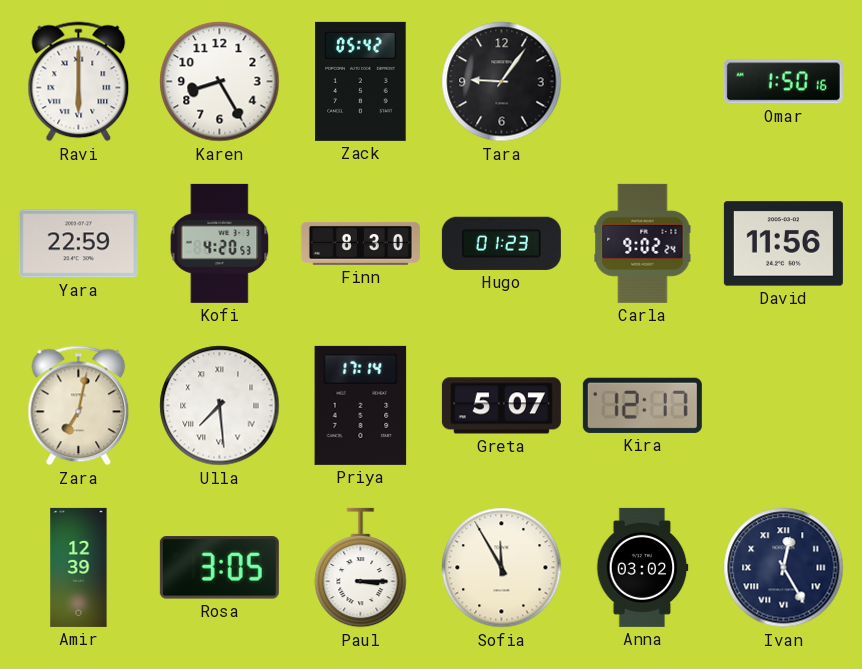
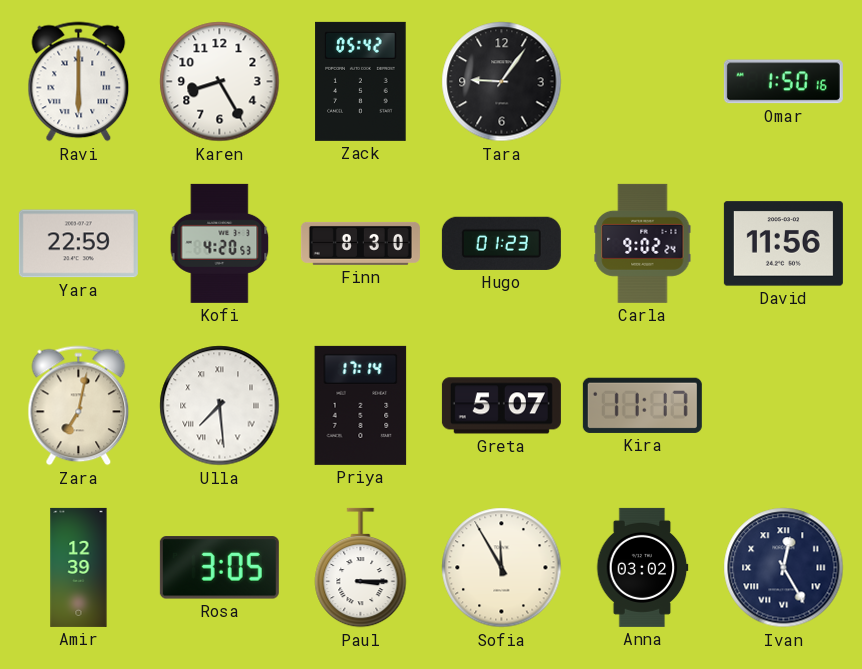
Kira: 12:17 -> 11:17
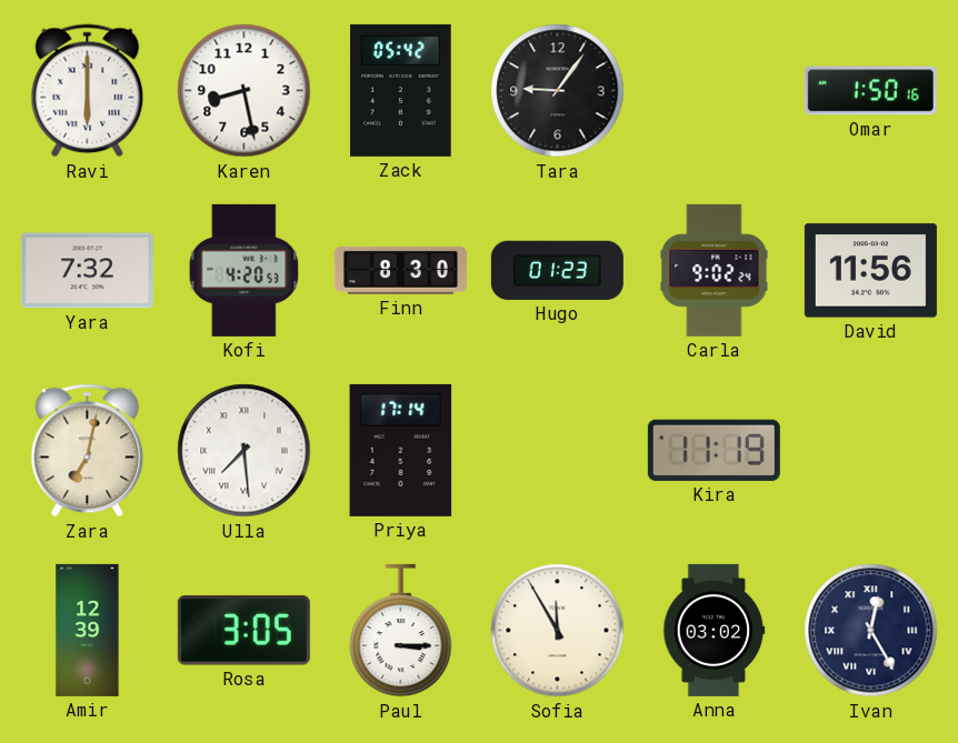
Karen: 8:25 -> 8:28
Yara: 22:59 -> 7:32
Greta: 5:07 -> none
Kira: 11:17 -> 11:19
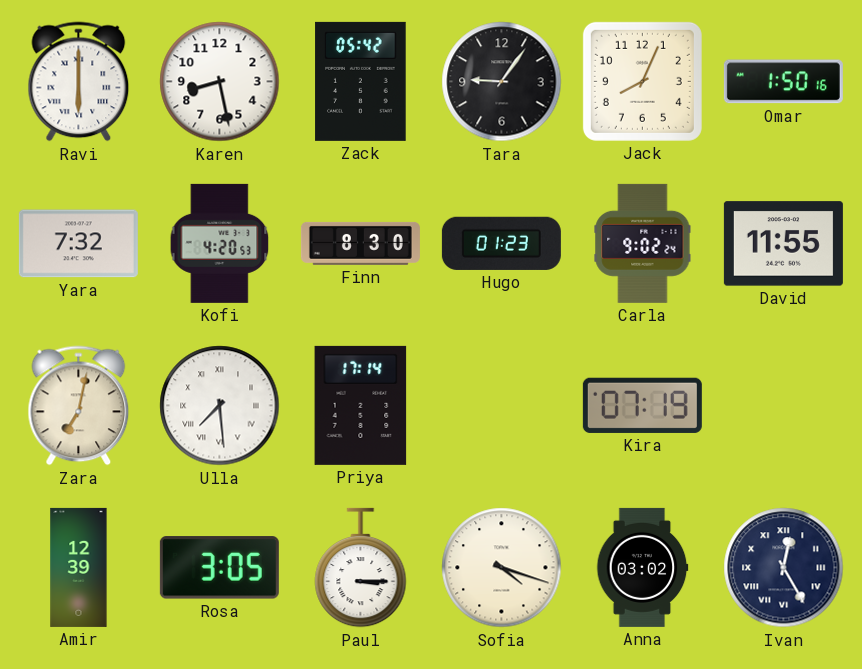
Jack: none -> 8:04
David: 11:56 -> 11:55
Kira: 11:19 -> 07:19
Sofia: 11:55 -> 4:18
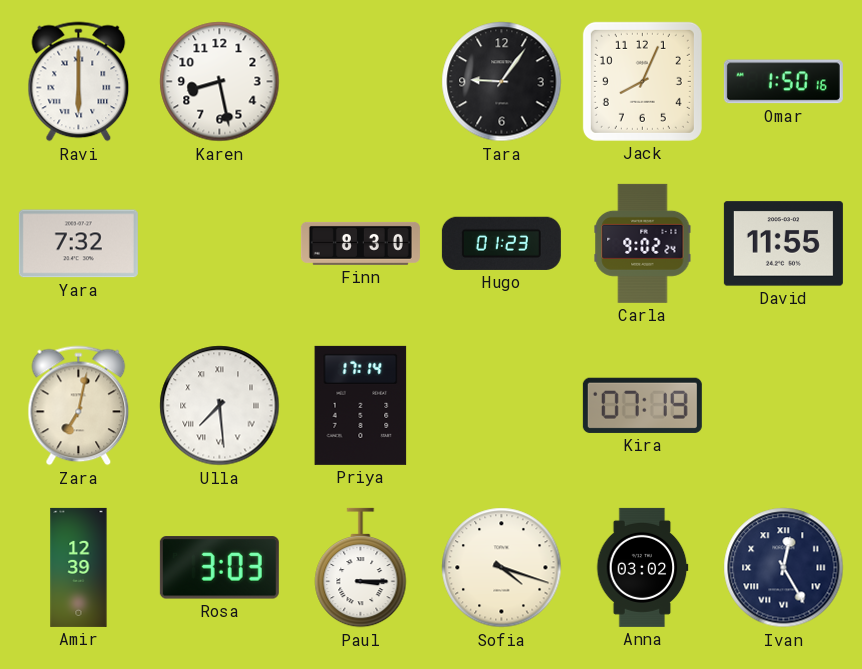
Zack: 05:42 -> none
Kofi: 4:20 -> none
Rosa: 3:05 -> 3:03
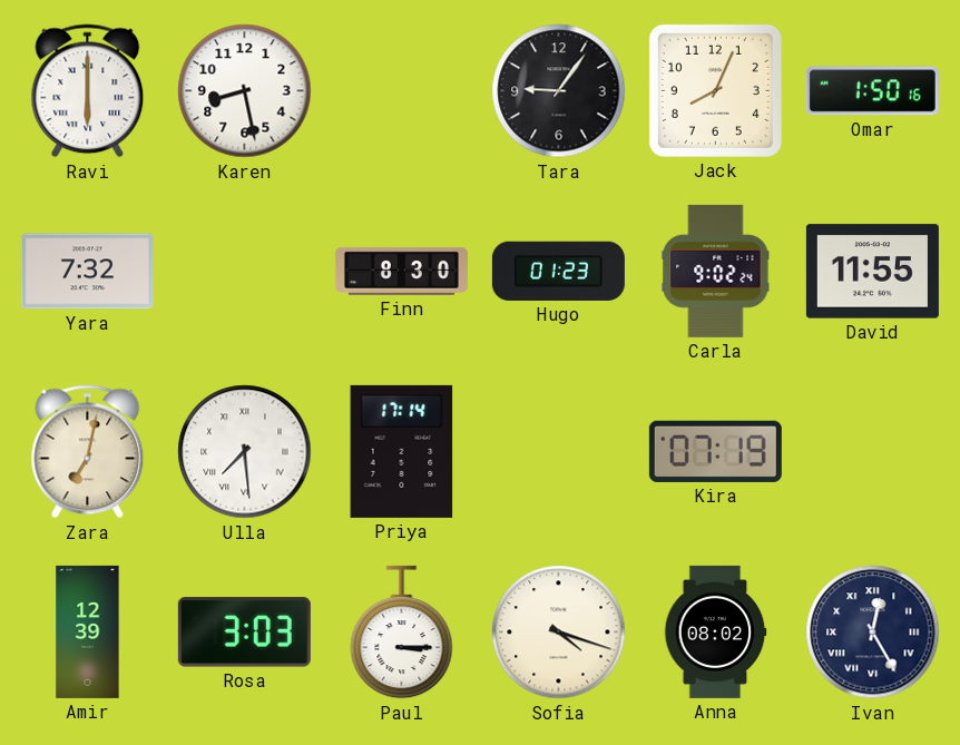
Anna: 03:02 -> 08:02
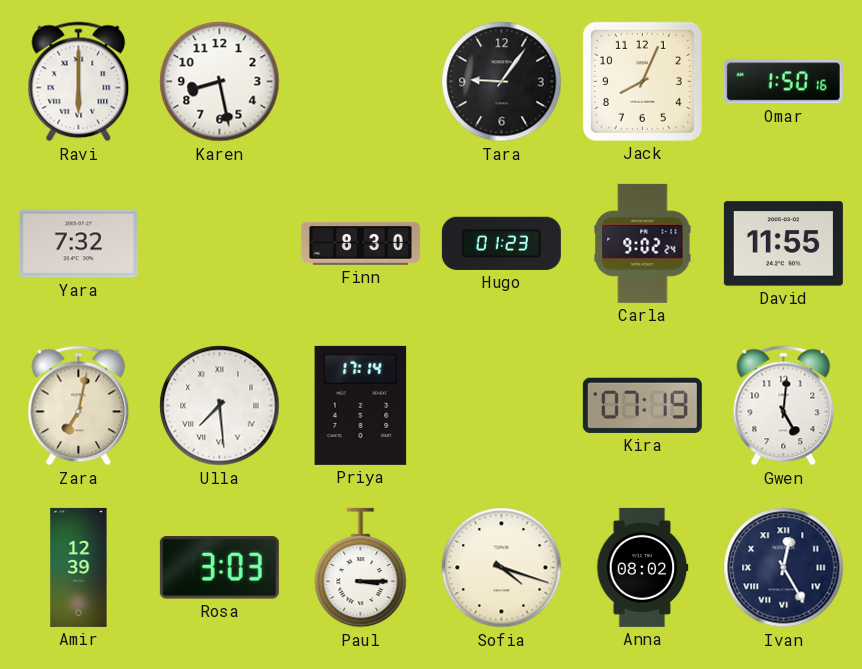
Gwen: none -> 5:01
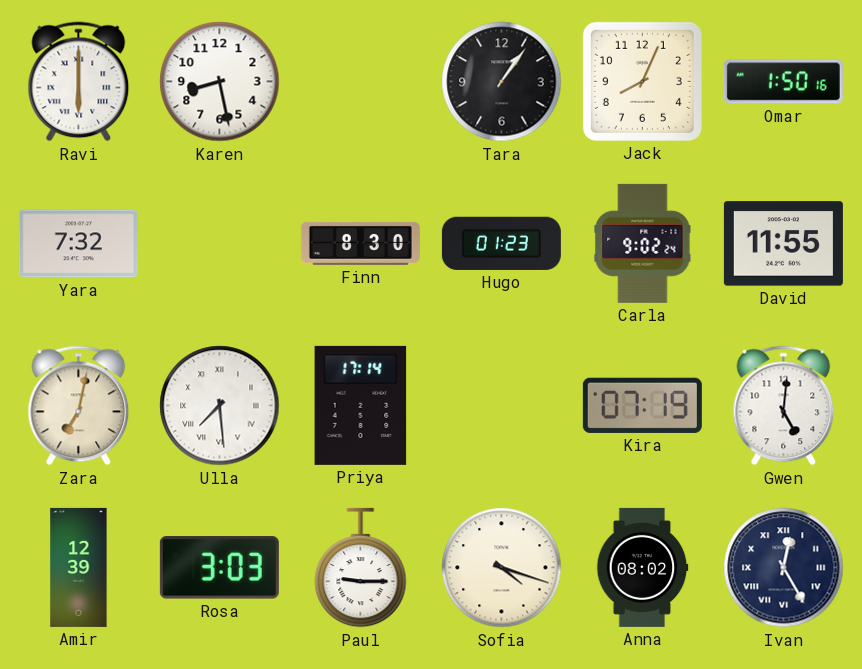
Tara: 9:06 -> 1:06
Paul: 3:15 -> 9:15
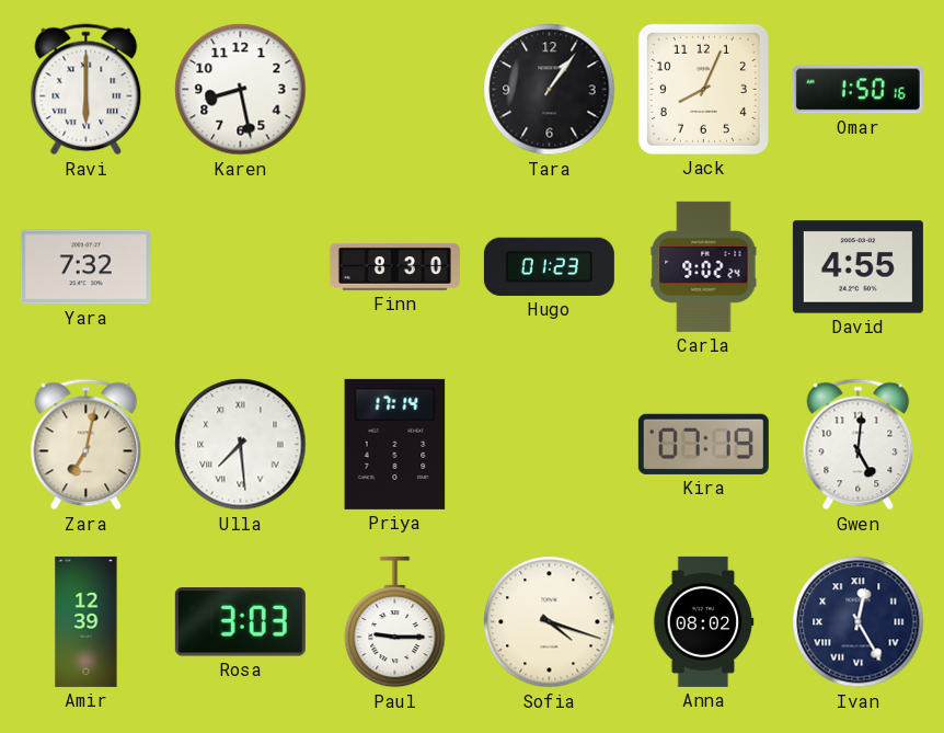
David: 11:55 -> 4:55
